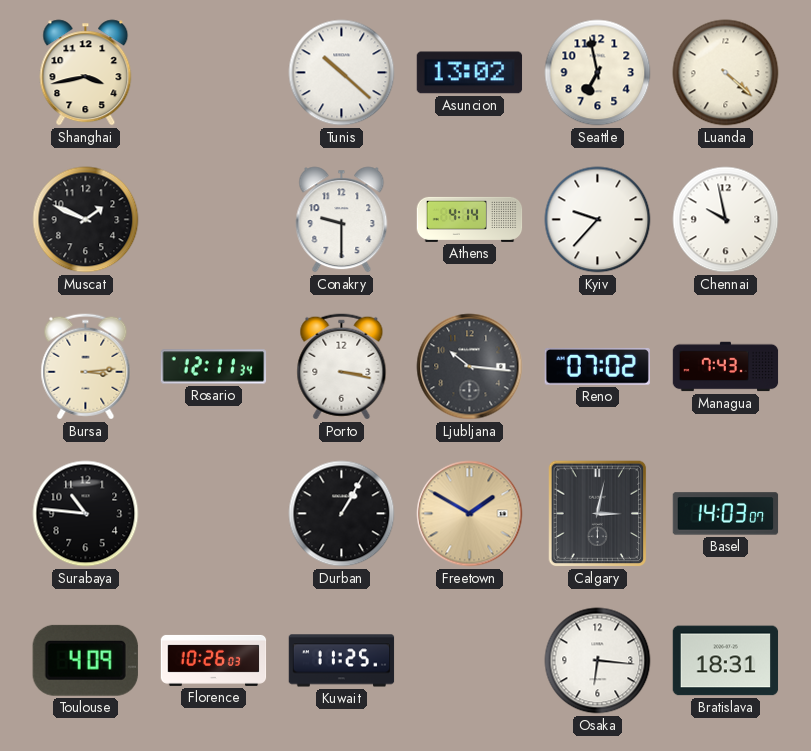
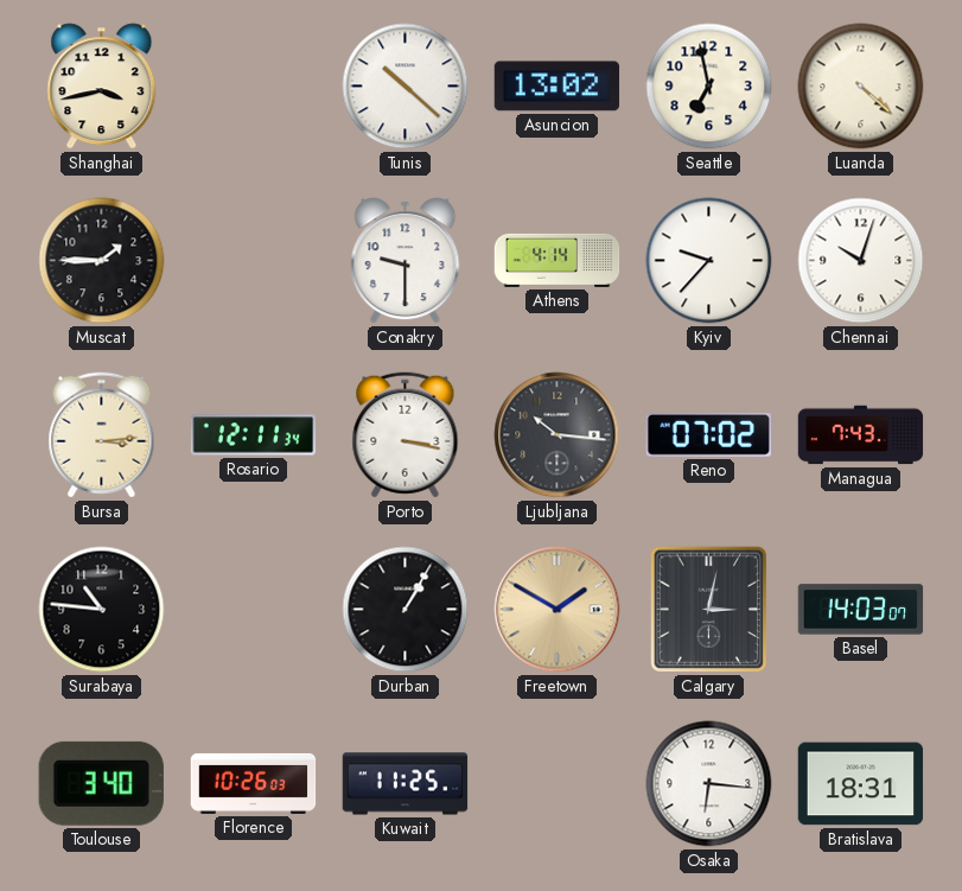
Muscat: 1:49 -> 1:45
Chennai: 9:58 -> 10:03
Toulouse: 4:09 -> 3:40
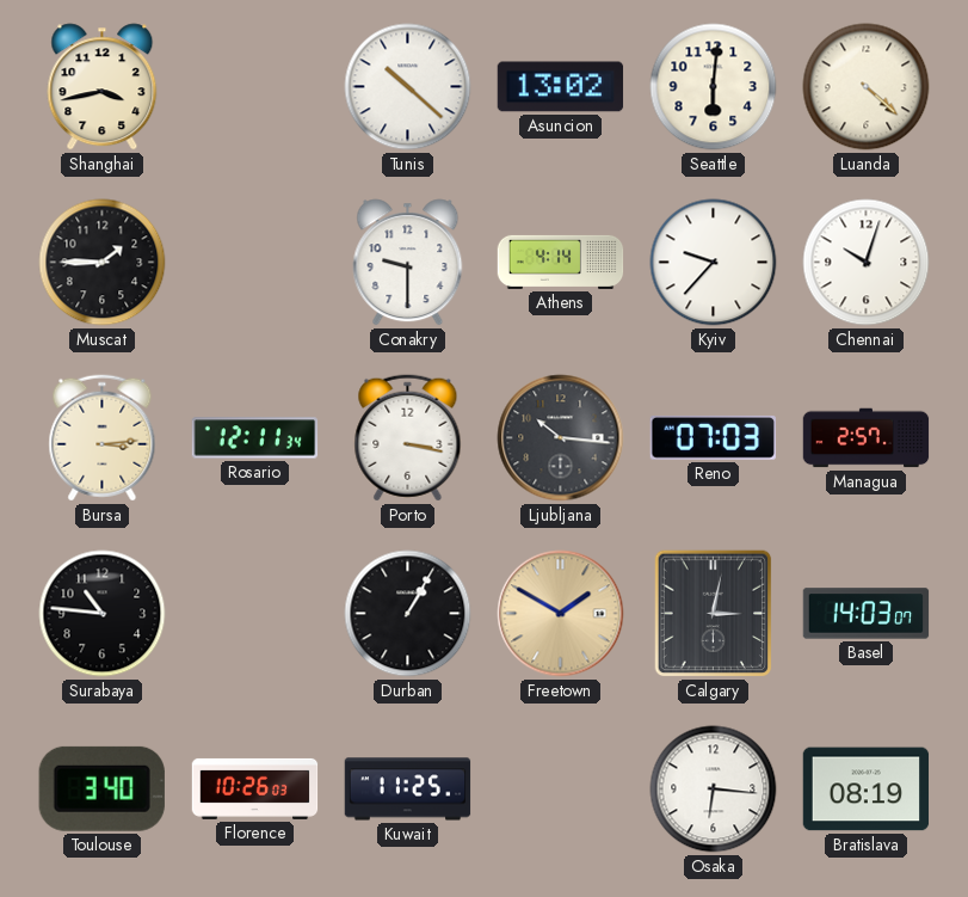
Seattle: 6:58 -> 6:01
Reno: 07:02 -> 07:03
Managua: 7:43 -> 2:57
Bratislava: 18:31 -> 08:19
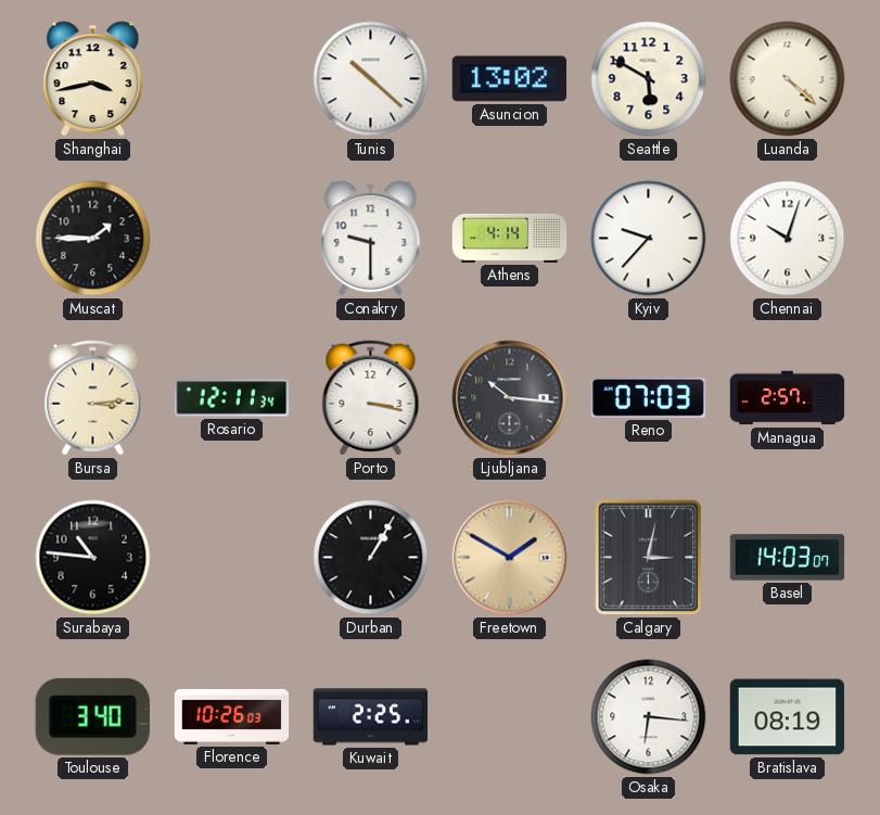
Seattle: 6:01 -> 5:50
Kuwait: 11:25 -> 2:25
